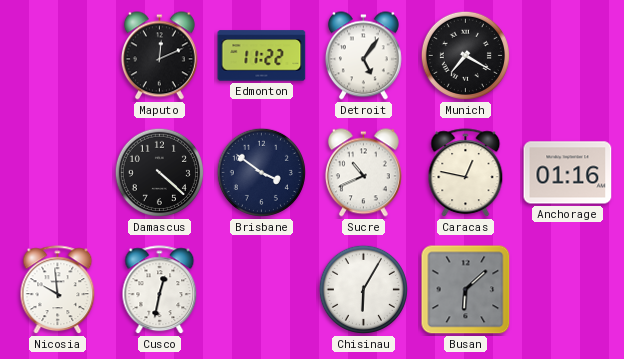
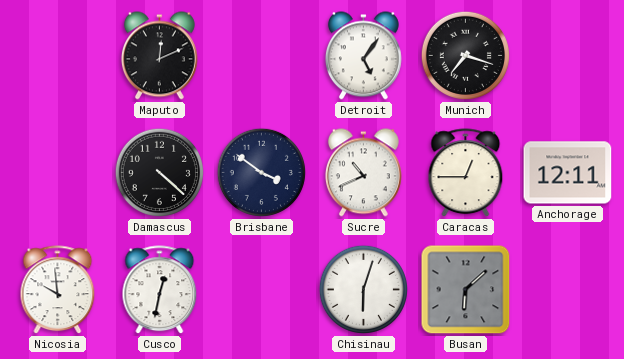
Edmonton: 11:22 -> none
Munich: 7:20 -> 7:18
Caracas: 12:47 -> 12:45
Anchorage: 01:16 -> 12:11
Chisinau: 6:05 -> 6:03
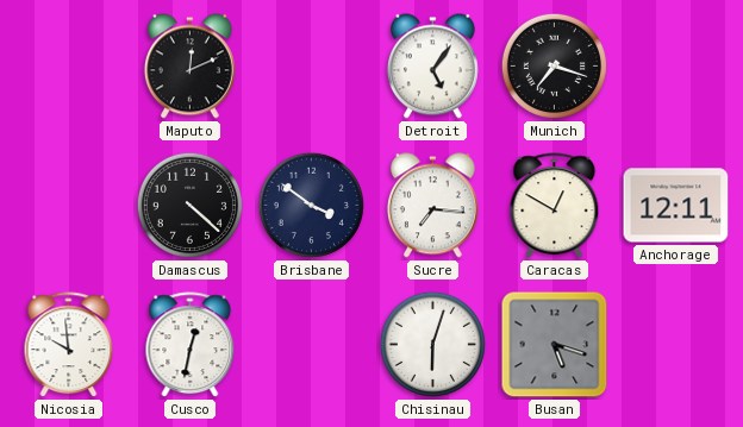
Sucre: 10:41 -> 7:16
Caracas: 12:45 -> 12:50
Busan: 6:08 -> 5:18
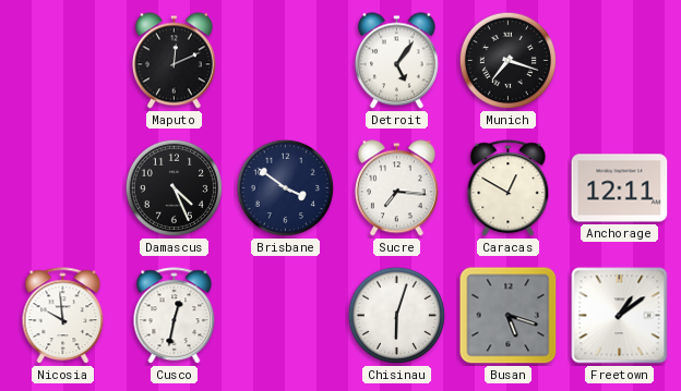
Damascus: 4:22 -> 4:26
Freetown: none -> 1:09
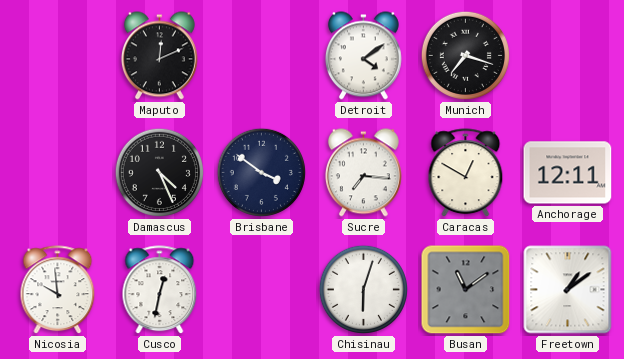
Detroit: 5:06 -> 4:09
Busan: 5:18 -> 11:09
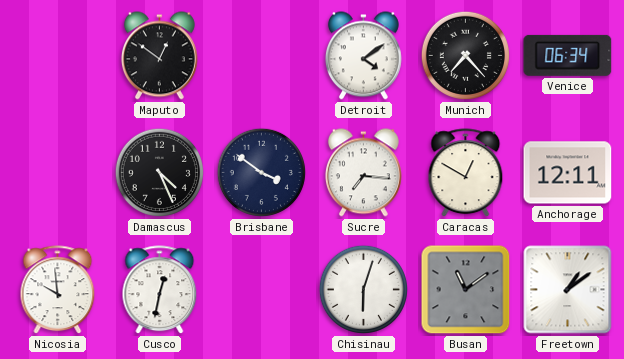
Maputo: 12:11 -> 12:51
Munich: 7:18 -> 7:23
Venice: none -> 06:34
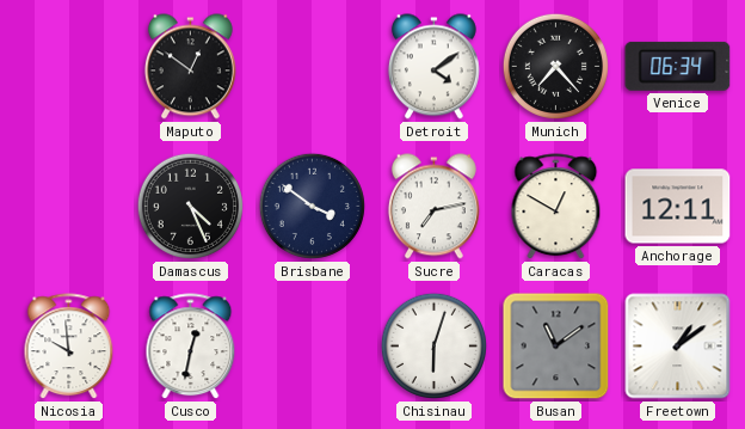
Sucre: 7:16 -> 7:13
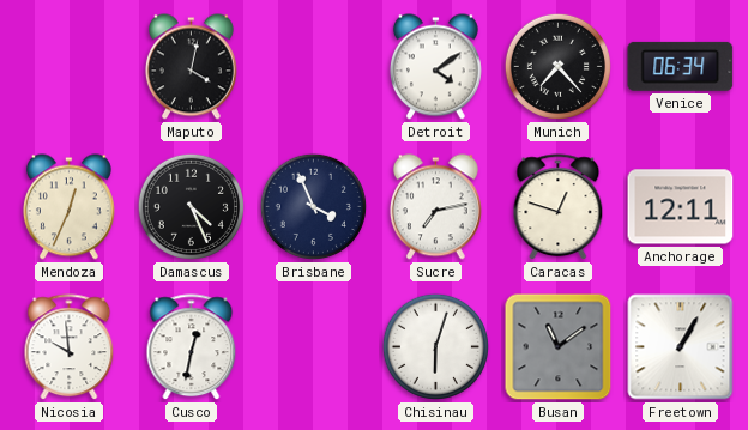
Maputo: 12:51 -> 4:02
Mendoza: none -> 12:34
Brisbane: 3:51 -> 3:56
Caracas: 12:50 -> 12:48
Freetown: 1:09 -> 1:05
